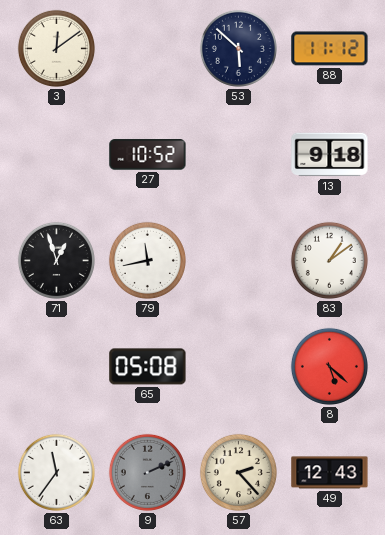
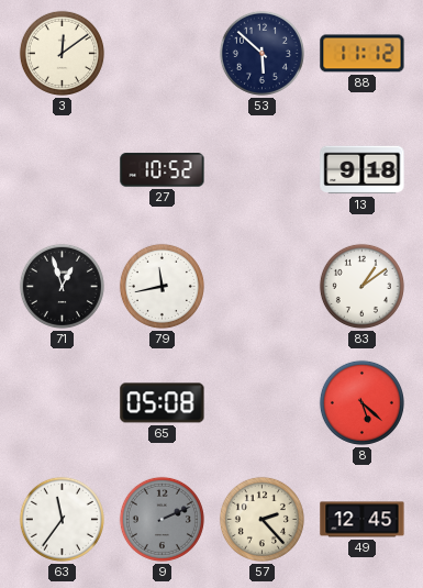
49: 12:43 -> 12:45
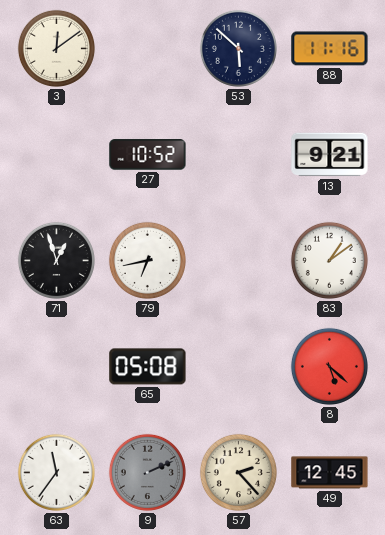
88: 11:12 -> 11:16
13: 9:18 -> 9:21
79: 11:43 -> 6:43
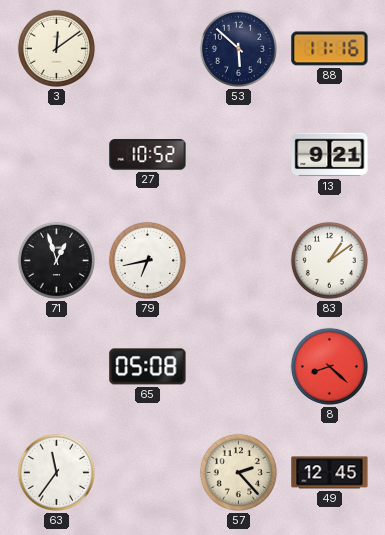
8: 5:22 -> 8:22
9: 2:11 -> none
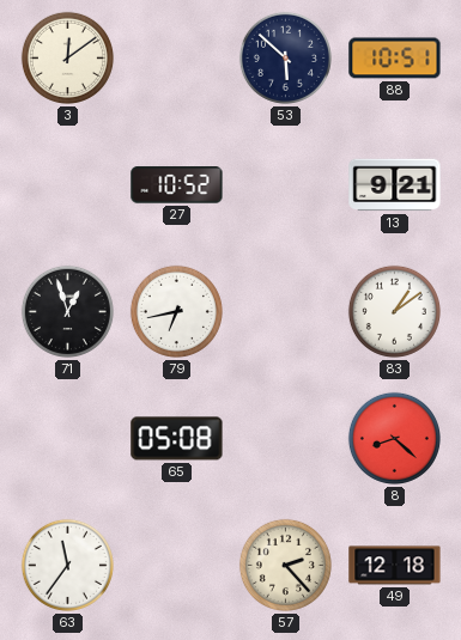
88: 11:16 -> 10:51
49: 12:45 -> 12:18
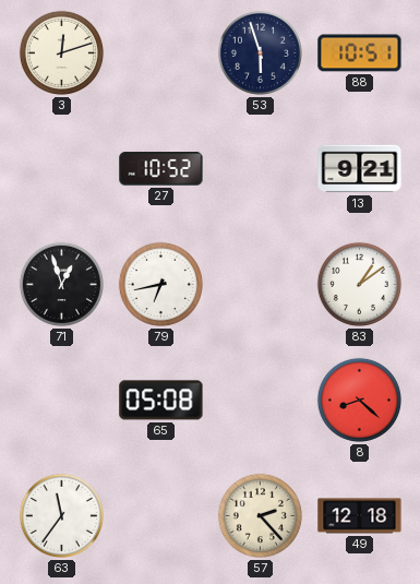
3: 12:09 -> 12:12
53: 5:52 -> 5:57
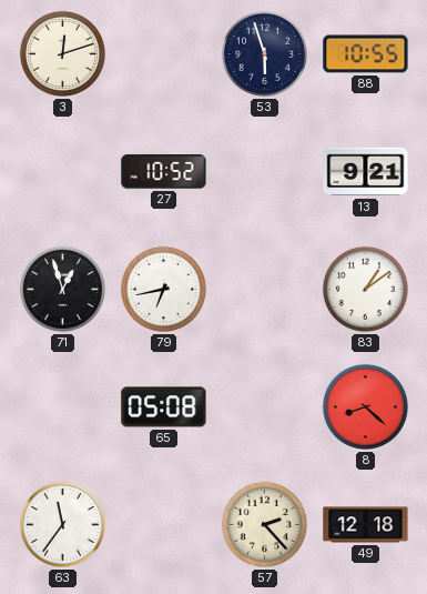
88: 10:51 -> 10:55
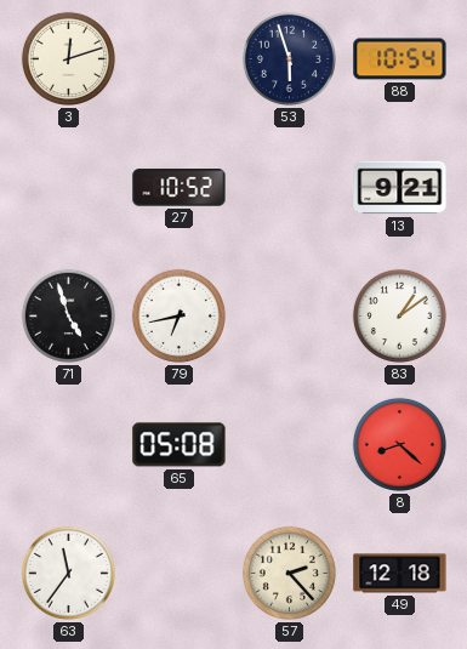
88: 10:55 -> 10:54
71: 12:57 -> 4:57
